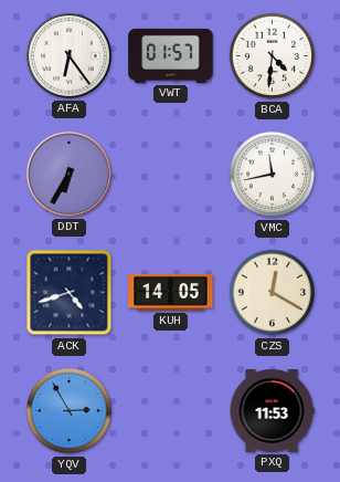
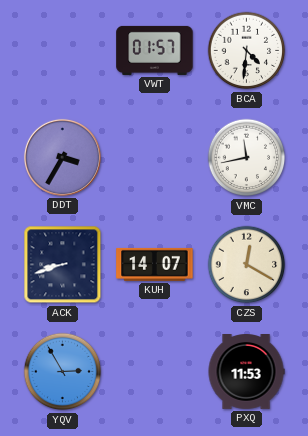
AFA: 6:24 -> none
DDT: 6:35 -> 3:35
ACK: 4:42 -> 8:42
KUH: 14:05 -> 14:07
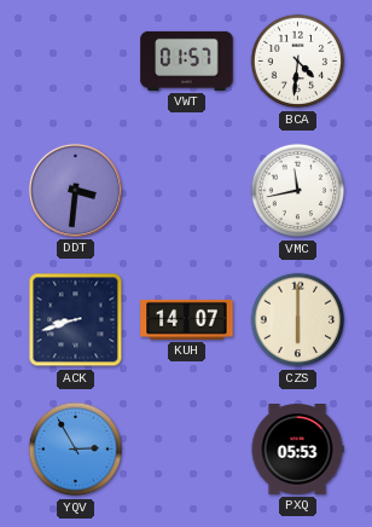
DDT: 3:35 -> 3:31
CZS: 12:20 -> 6:00
PXQ: 11:53 -> 05:53
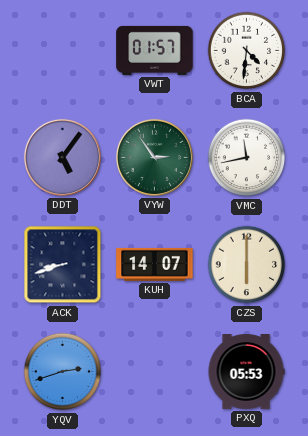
DDT: 3:31 -> 5:06
VYW: none -> 2:54
YQV: 2:55 -> 2:42
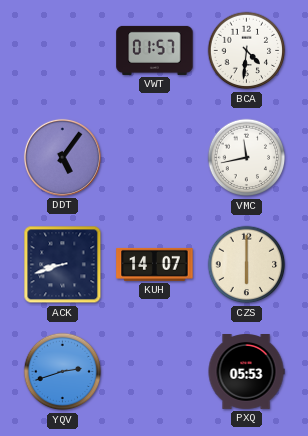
VYW: 2:54 -> none
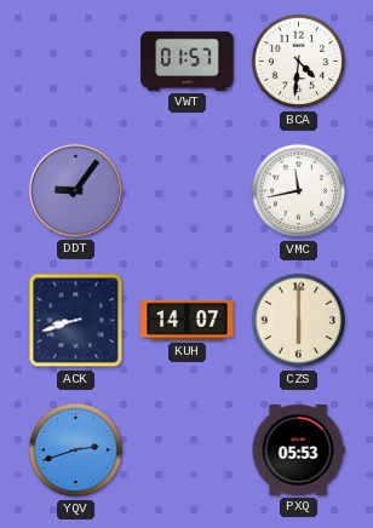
DDT: 5:06 -> 9:06
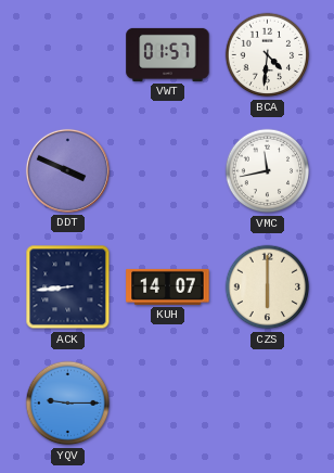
DDT: 9:06 -> 3:49
ACK: 8:42 -> 8:44
YQV: 2:42 -> 9:15
PXQ: 05:53 -> none
